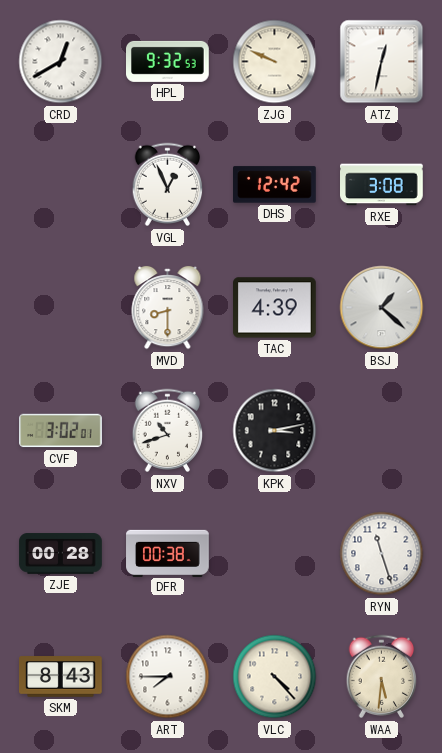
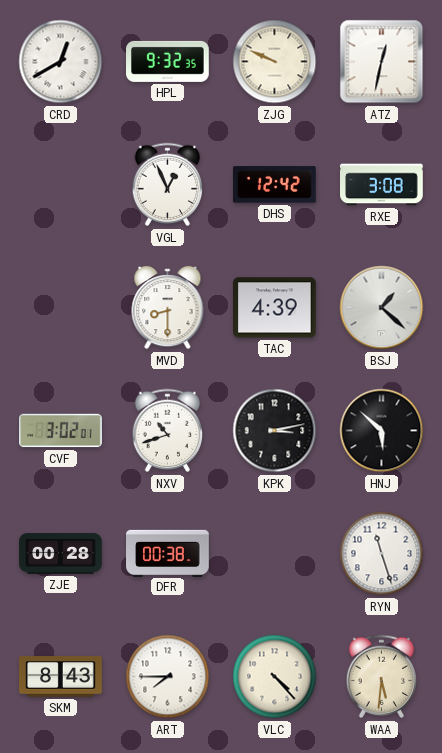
HPL: 9:32:53 -> 9:32:35
HNJ: none -> 5:52
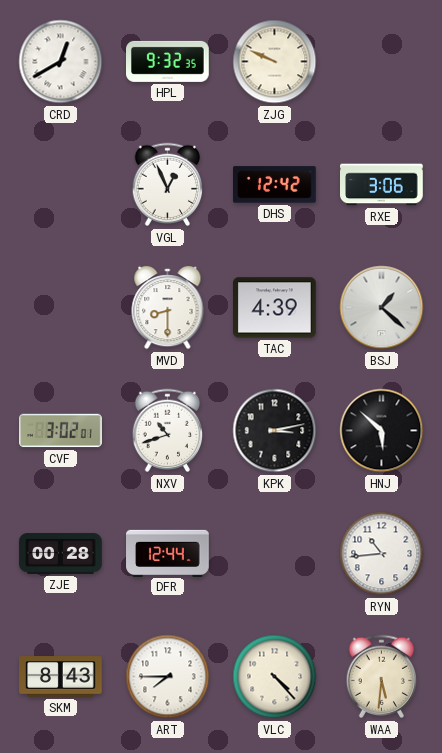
ATZ: 12:32 -> none
RXE: 3:08 -> 3:06
DFR: 00:38 -> 12:44
RYN: 11:27 -> 10:44
